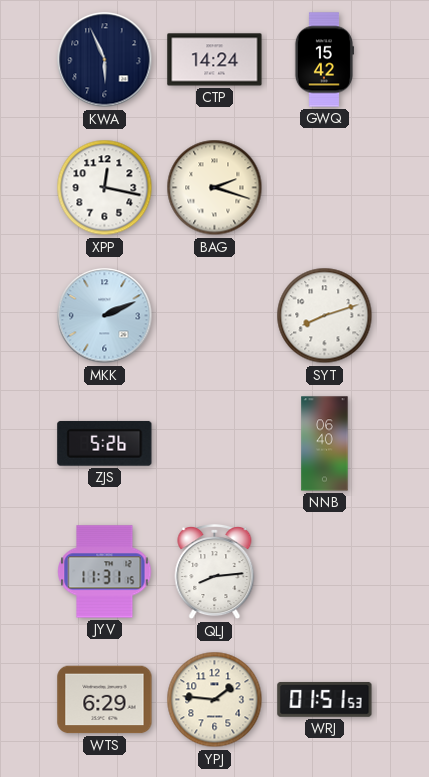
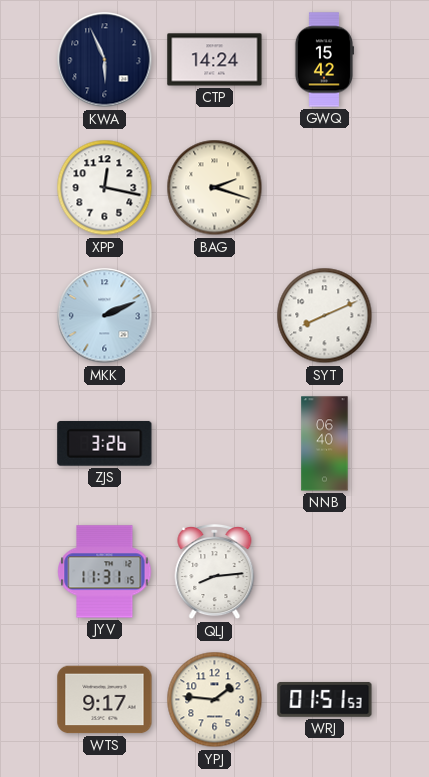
SYT: 8:12 -> 8:11
ZJS: 5:26 -> 3:26
WTS: 6:29 -> 9:17
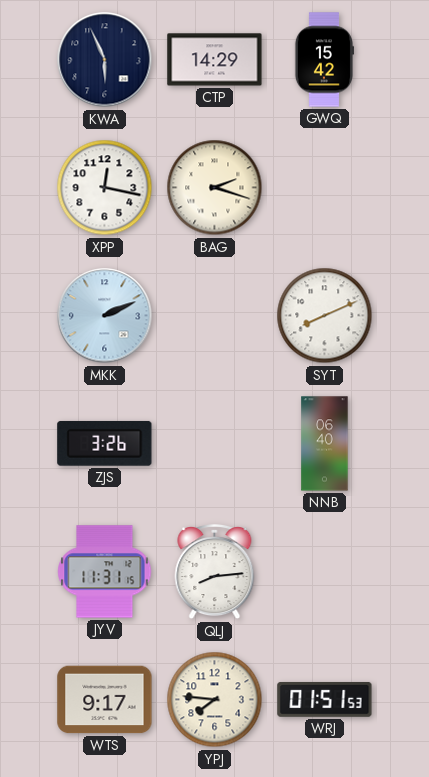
CTP: 14:24 -> 14:29
YPJ: 1:46 -> 7:46
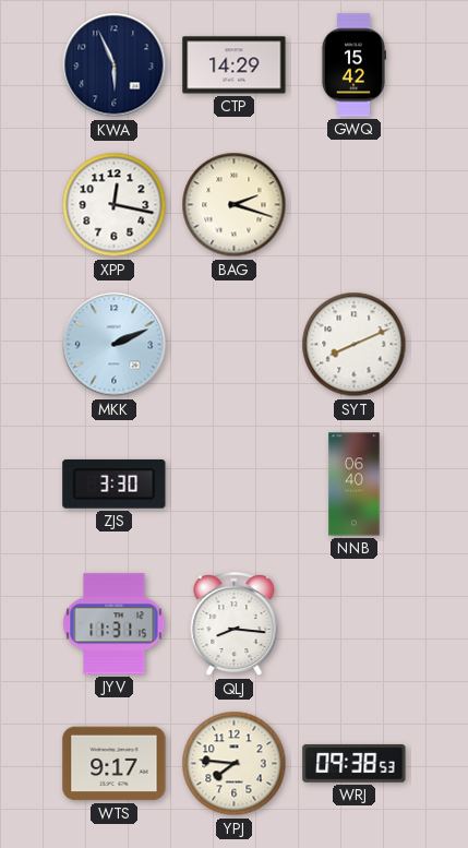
ZJS: 3:26 -> 3:30
QLJ: 8:14 -> 8:16
WRJ: 01:51 -> 09:38
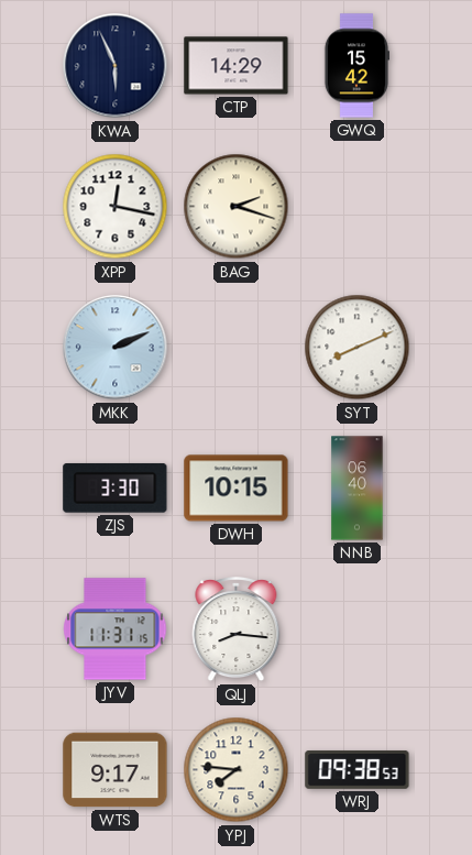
DWH: none -> 10:15
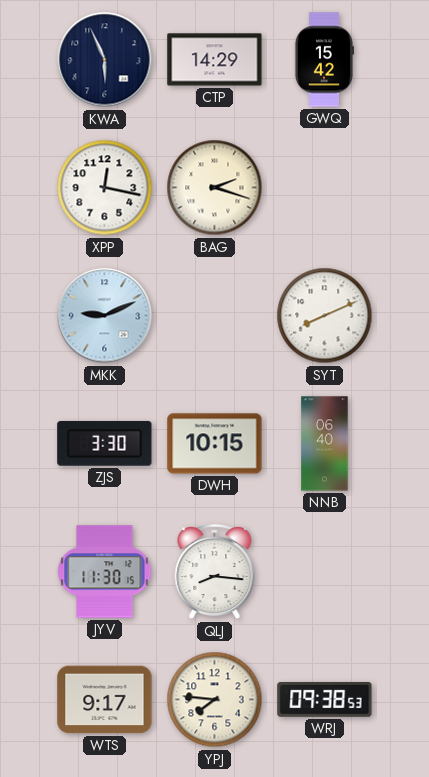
MKK: 2:11 -> 9:11
JYV: 11:31 -> 11:30
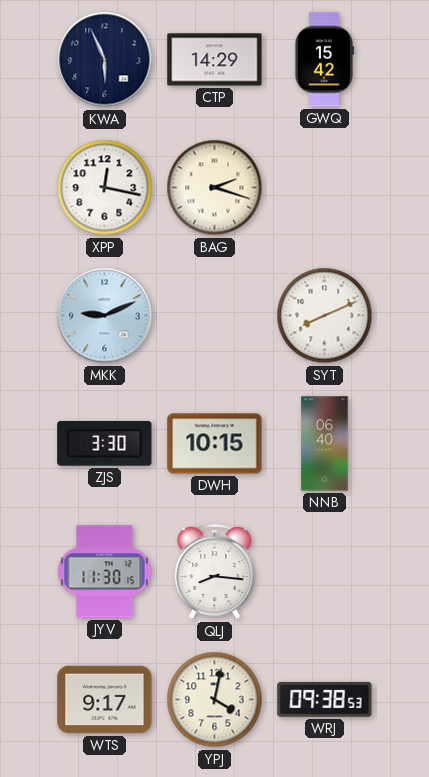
YPJ: 7:46 -> 4:02
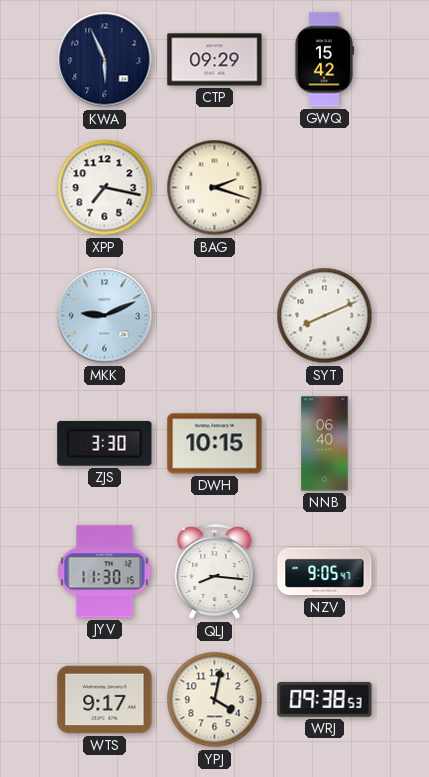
CTP: 14:29 -> 09:29
XPP: 12:17 -> 7:17
NZV: none -> 9:05
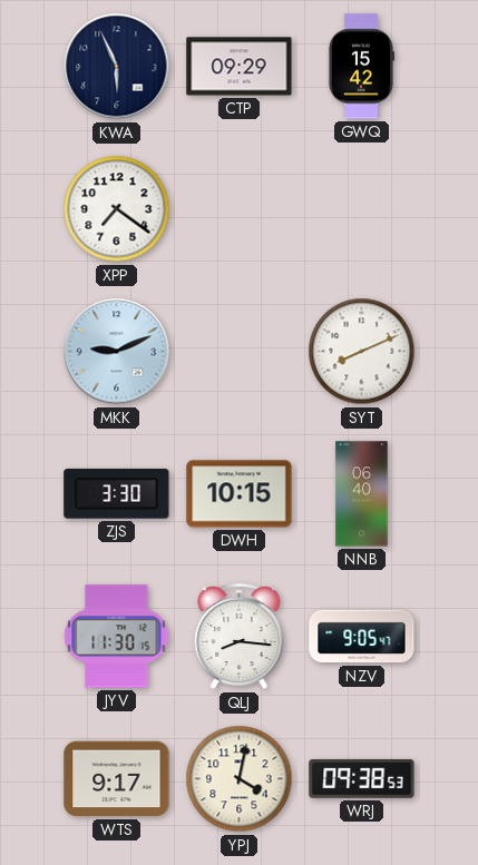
XPP: 7:17 -> 7:21
BAG: 2:18 -> none
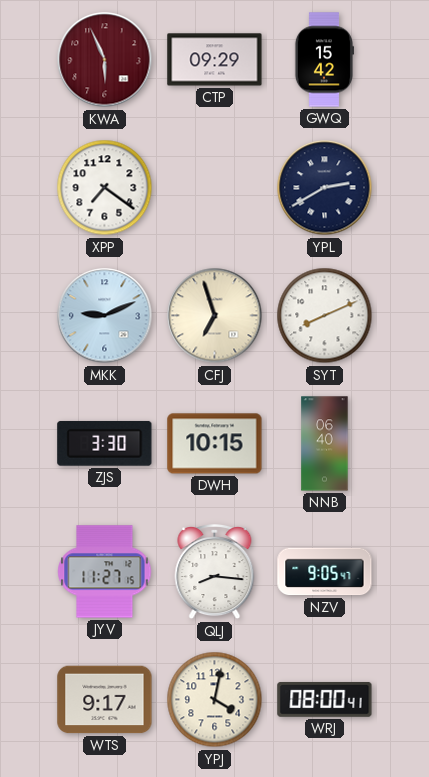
KWA dial: navy -> burgundy
YPL: none -> 2:40
CFJ: none -> 6:57
JYV: 11:30 -> 11:27
WRJ: 09:38 -> 08:00
